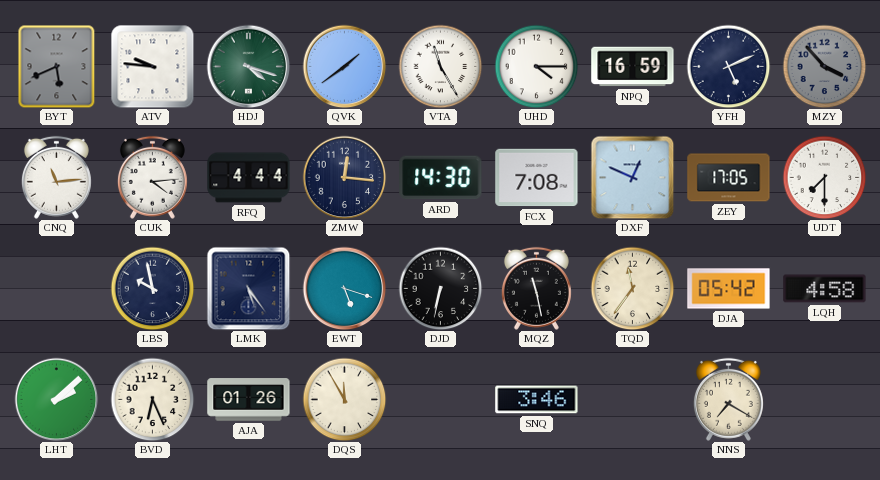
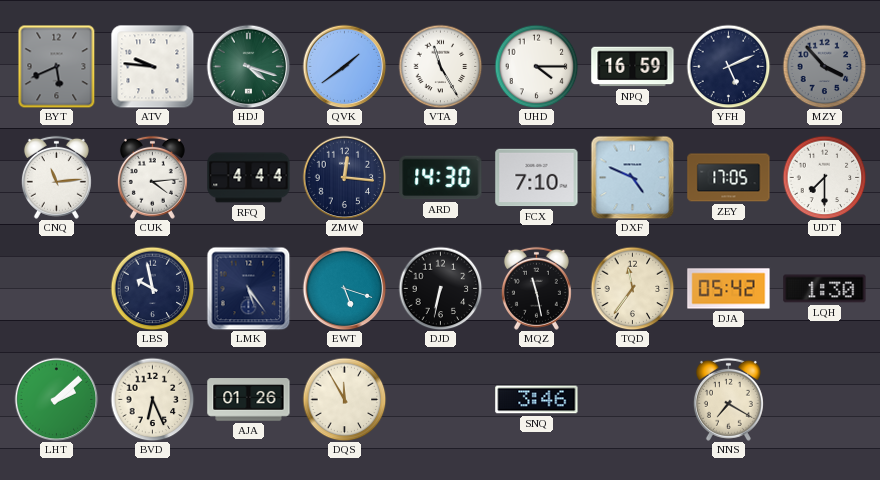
FCX: 7:08 -> 7:10
DXF: 12:49 -> 4:49
LQH: 4:58 -> 1:30
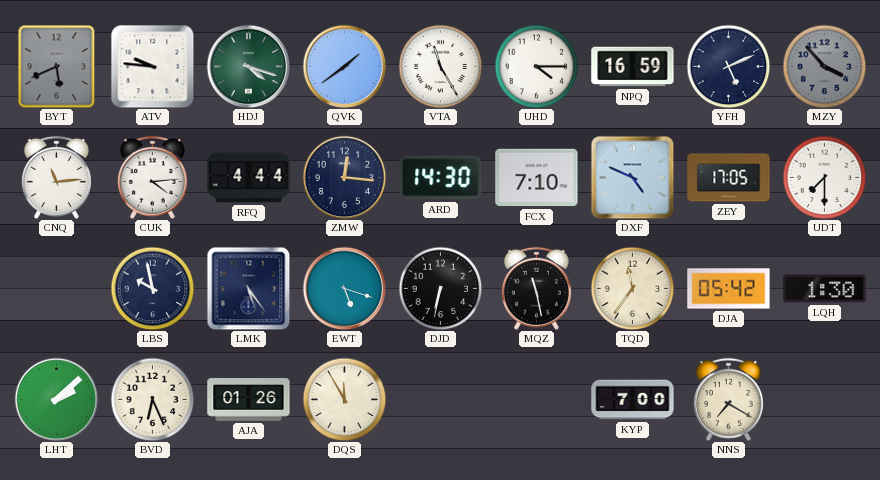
SNQ: 3:46 -> none
KYP: none -> 7:00
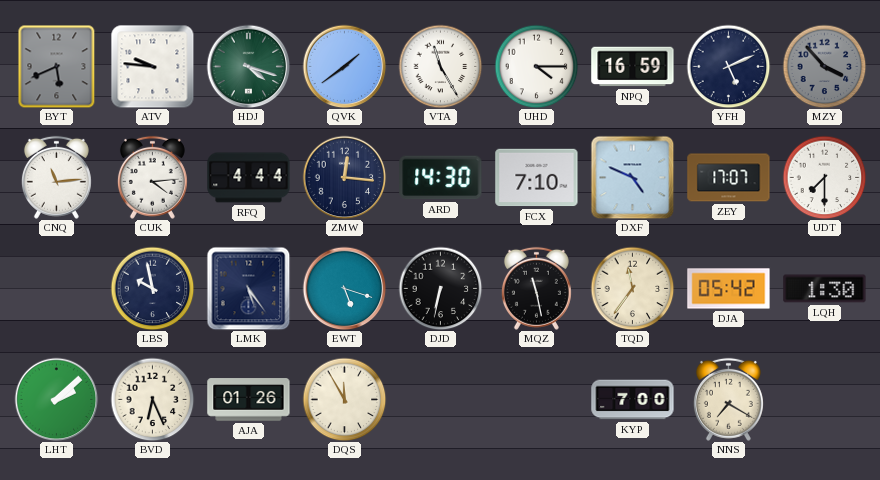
ZEY: 17:05 -> 17:07
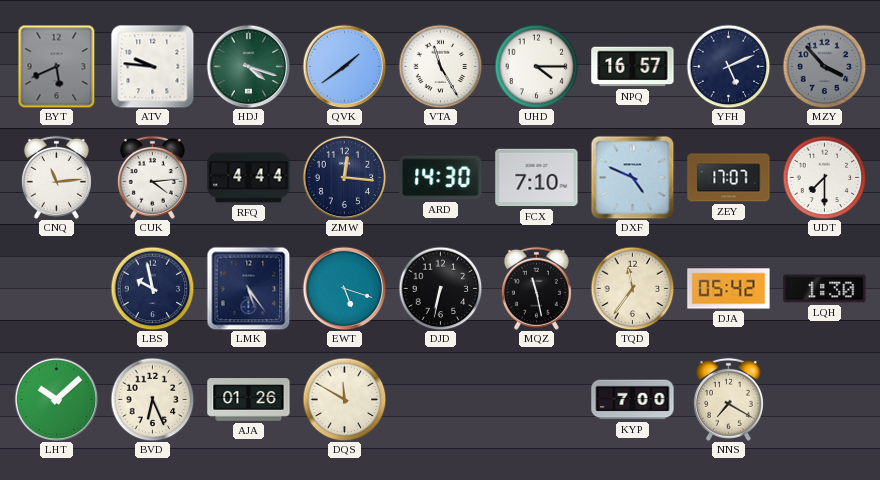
NPQ: 16:59 -> 16:57
LHT: 2:08 -> 10:08
DQS: 11:55 -> 11:50
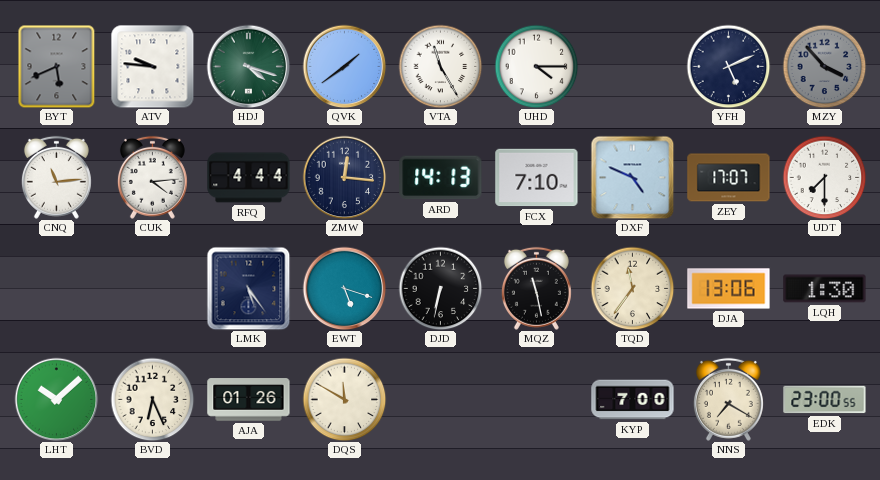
NPQ: 16:57 -> none
ARD: 14:30 -> 14:13
LBS: 9:58 -> none
DJA: 05:42 -> 13:06
EDK: none -> 23:00
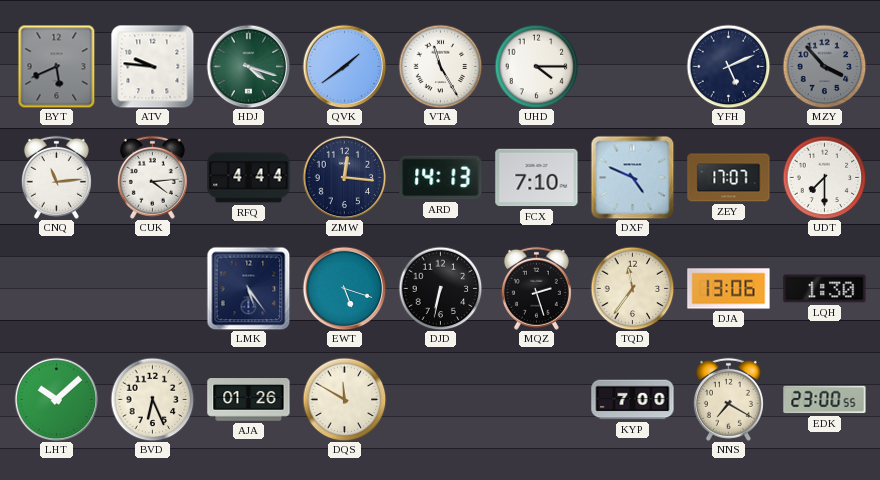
MQZ: 11:28 -> 2:27
